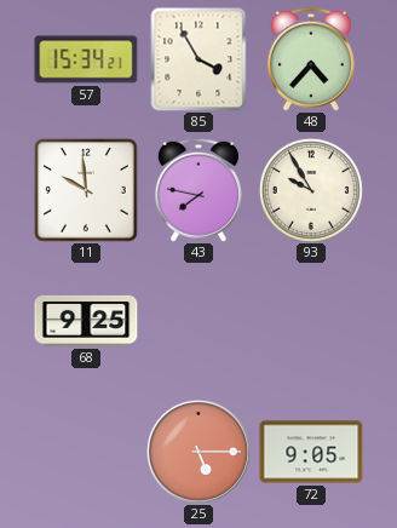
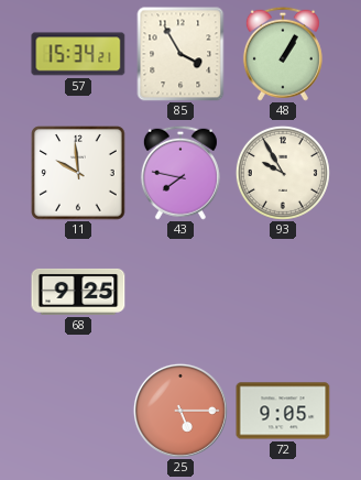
48: 4:37 -> 1:05
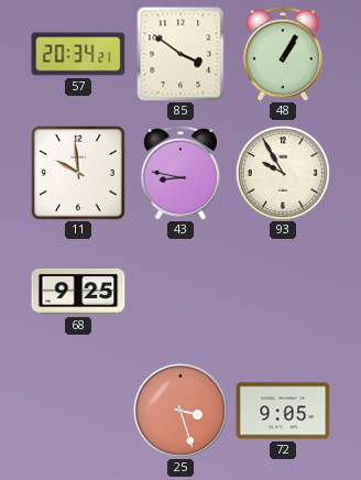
57: 15:34 -> 20:34
85: 3:55 -> 3:51
43: 7:47 -> 8:47
25: 5:15 -> 3:27
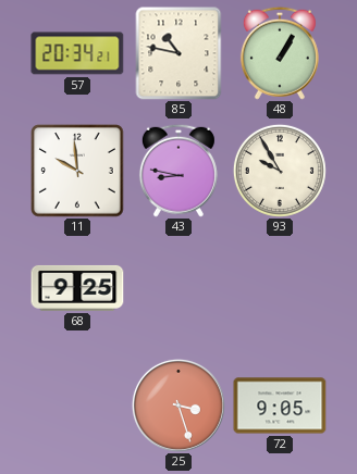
85: 3:51 -> 10:47
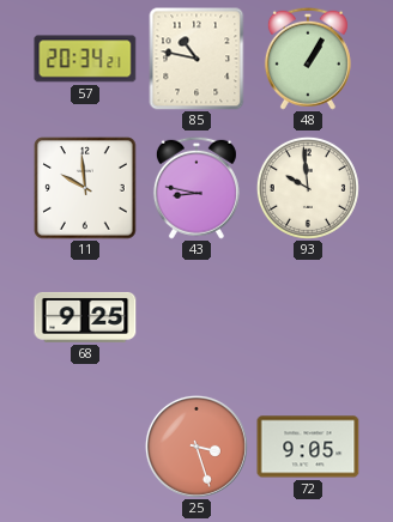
93: 9:55 -> 9:59
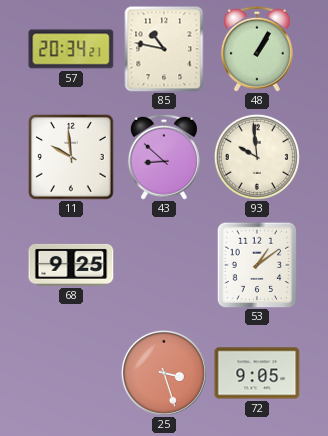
43: 8:47 -> 8:52
53: none -> 1:09
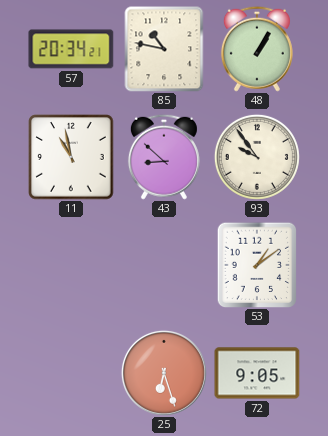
11: 9:59 -> 10:58
93: 9:59 -> 9:54
68: 9:25 -> none
25: 3:27 -> 6:27
